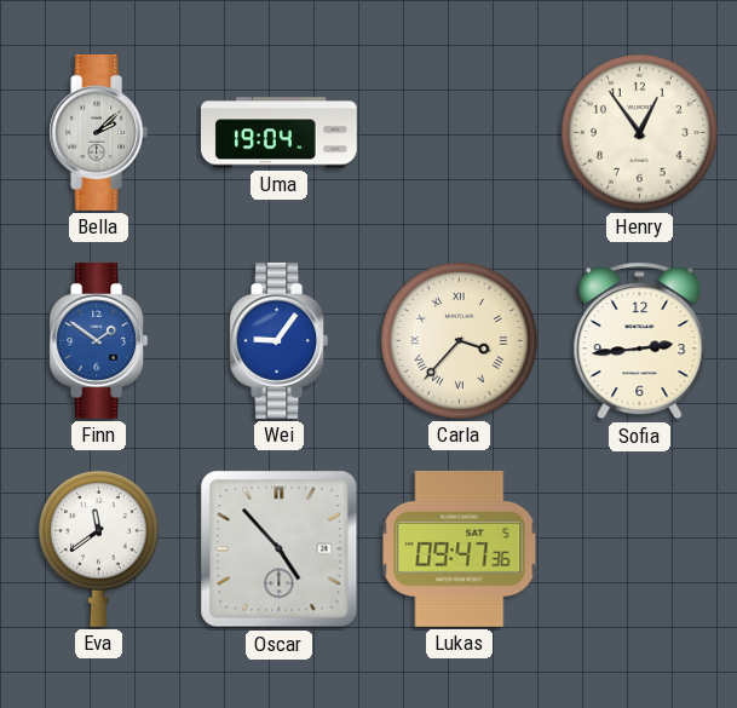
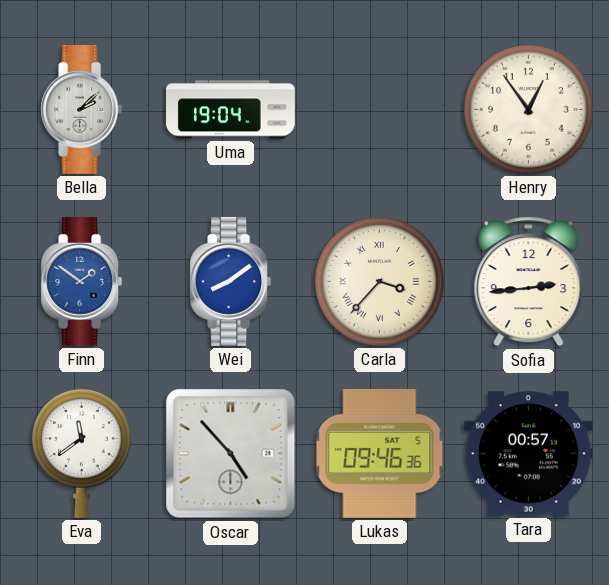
Wei: 9:06 -> 8:09
Lukas: 09:47 -> 09:46
Tara: none -> 00:57
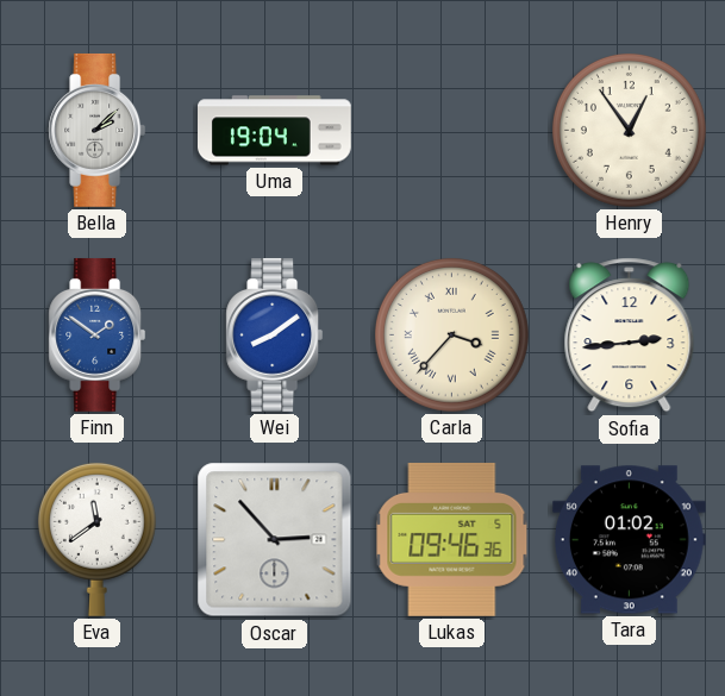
Oscar: 4:53 -> 2:53
Tara: 00:57 -> 01:02
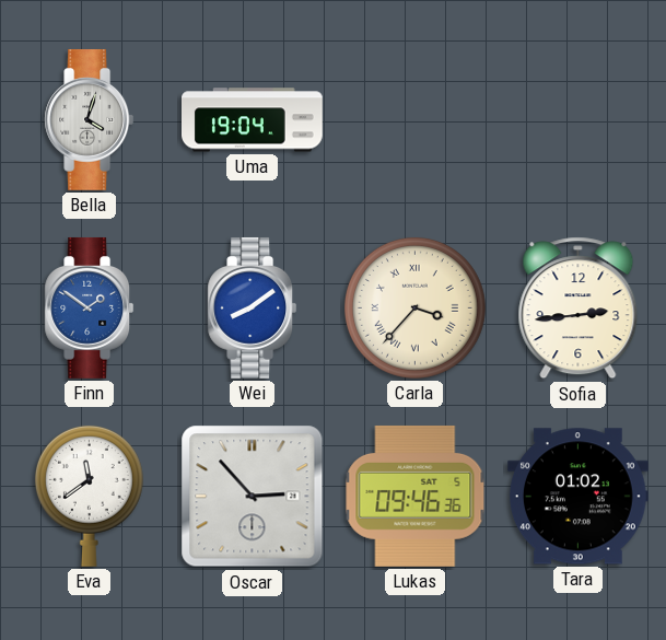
Bella: 2:08 -> 4:03
Henry: 12:54 -> none
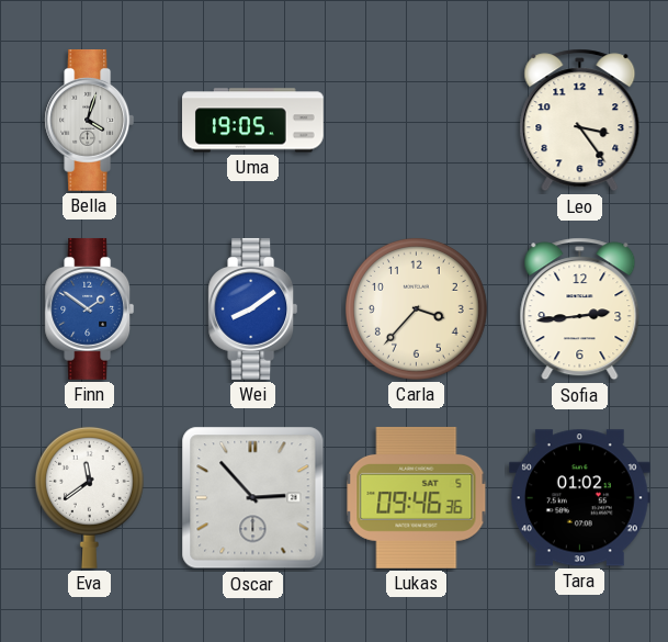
Uma: 19:04 -> 19:05
Leo: none -> 3:24
Carla numerals: Roman -> Arabic
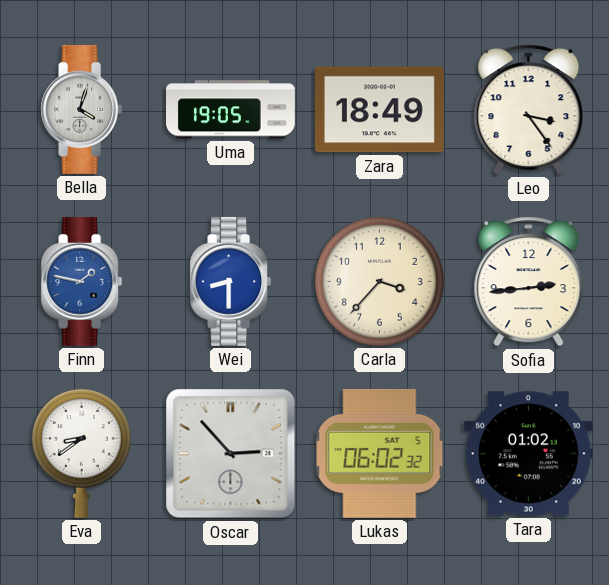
Zara: none -> 18:49
Finn: 1:51 -> 1:47
Wei: 8:09 -> 8:30
Eva: 11:39 -> 8:39
Lukas: 09:46 -> 06:02
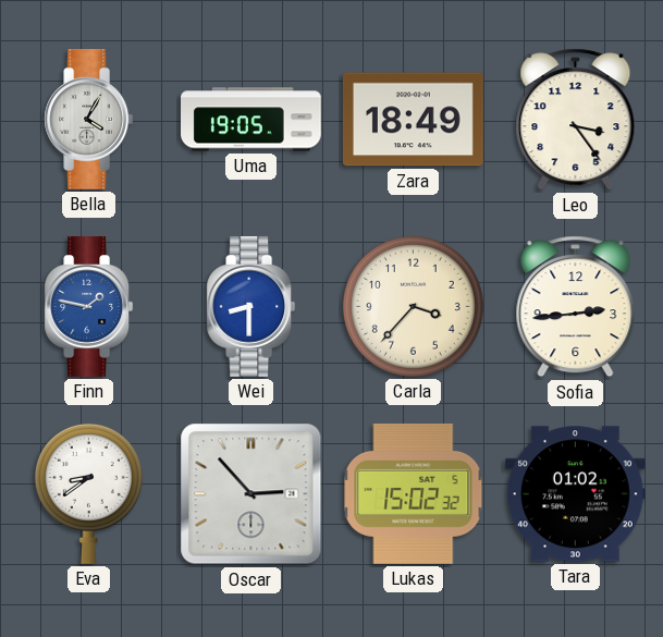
Bella: 4:03 -> 4:05
Lukas: 06:02 -> 15:02
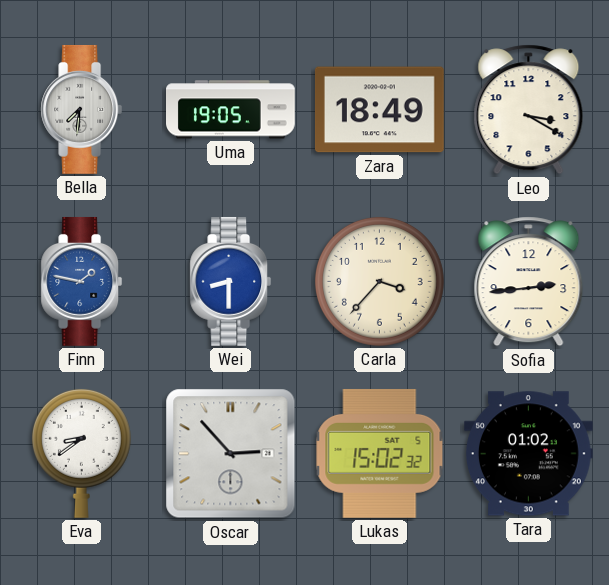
Bella: 4:05 -> 7:31
Leo: 3:24 -> 3:20
